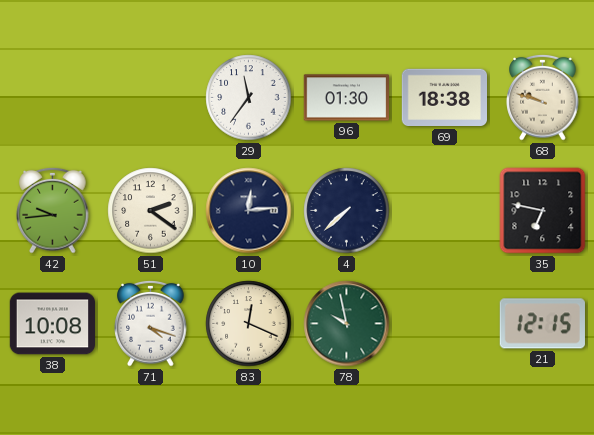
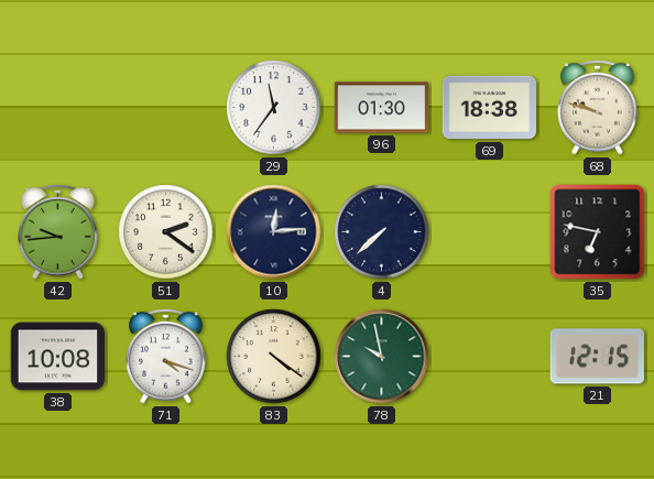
83: 12:19 -> 4:21
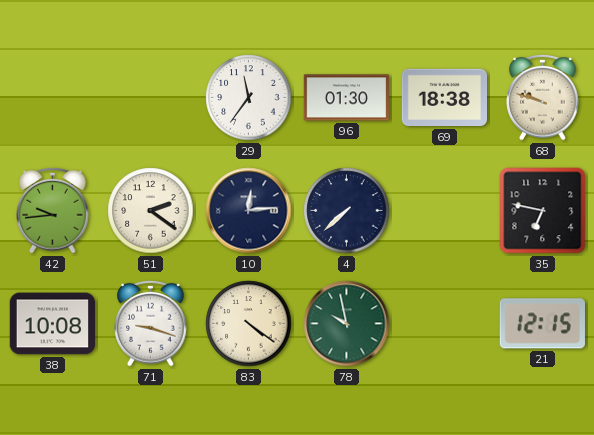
71: 4:18 -> 9:18
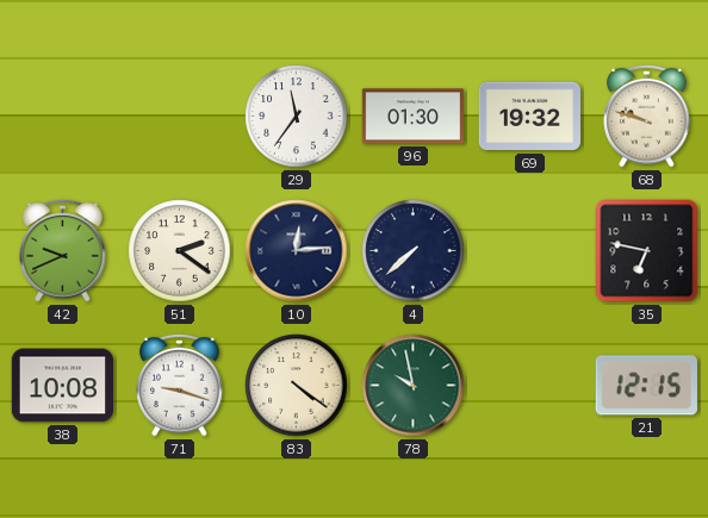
69: 18:38 -> 19:32
42: 9:44 -> 9:41
